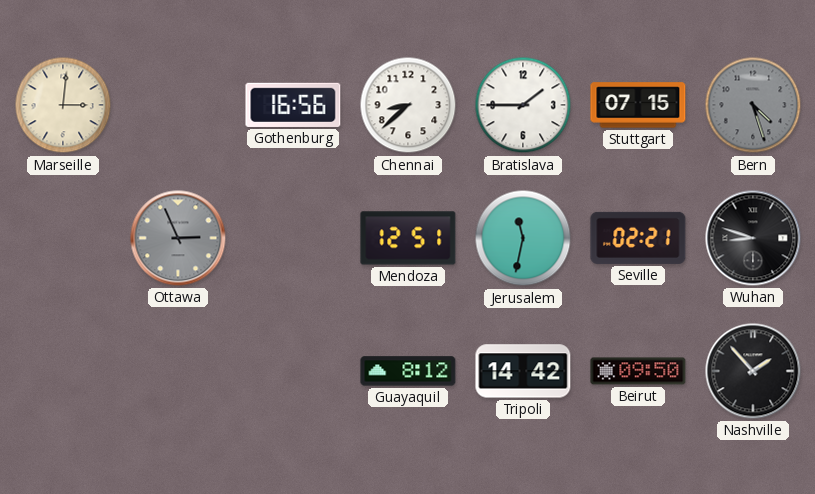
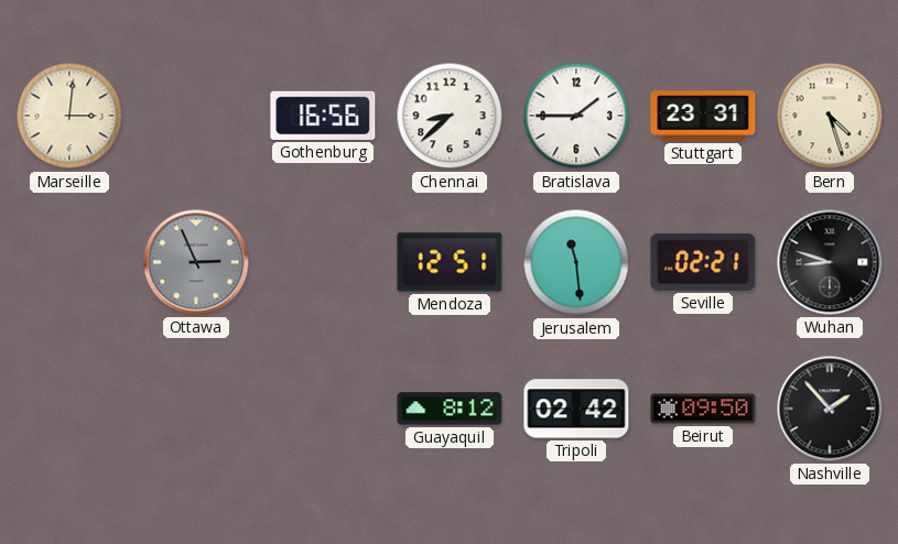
Stuttgart: 07:15 -> 23:31
Bern dial: grey -> cream
Jerusalem: 11:32 -> 11:29
Tripoli: 14:42 -> 02:42
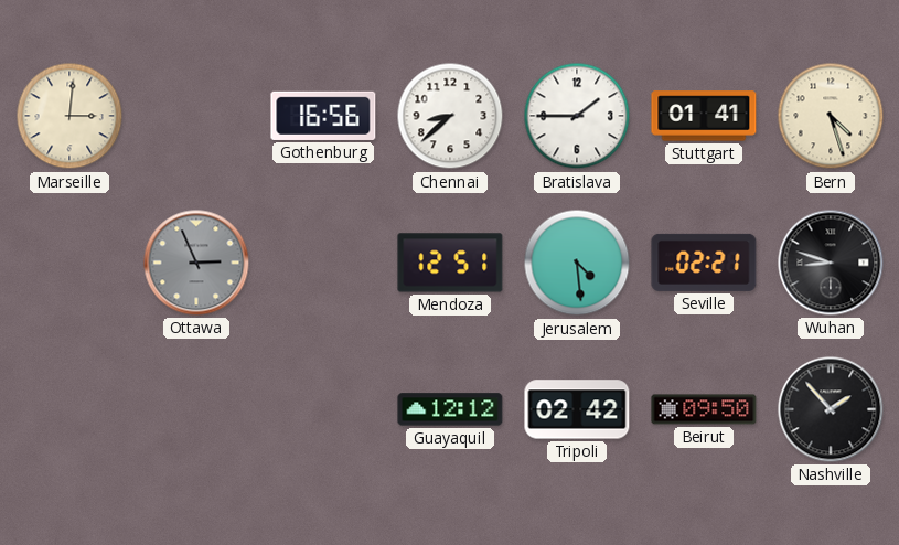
Stuttgart: 23:31 -> 01:41
Jerusalem: 11:29 -> 4:29
Guayaquil: 8:12 -> 12:12
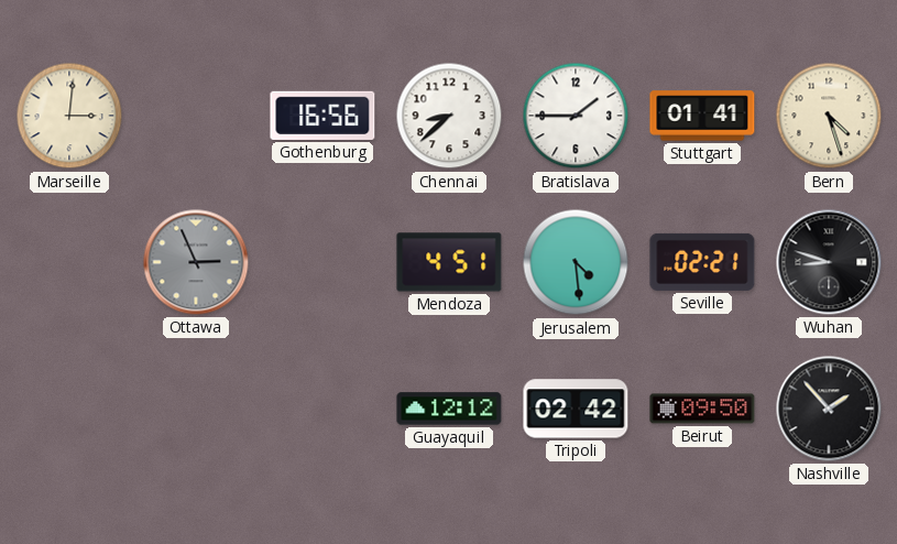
Mendoza: 12:51 -> 4:51
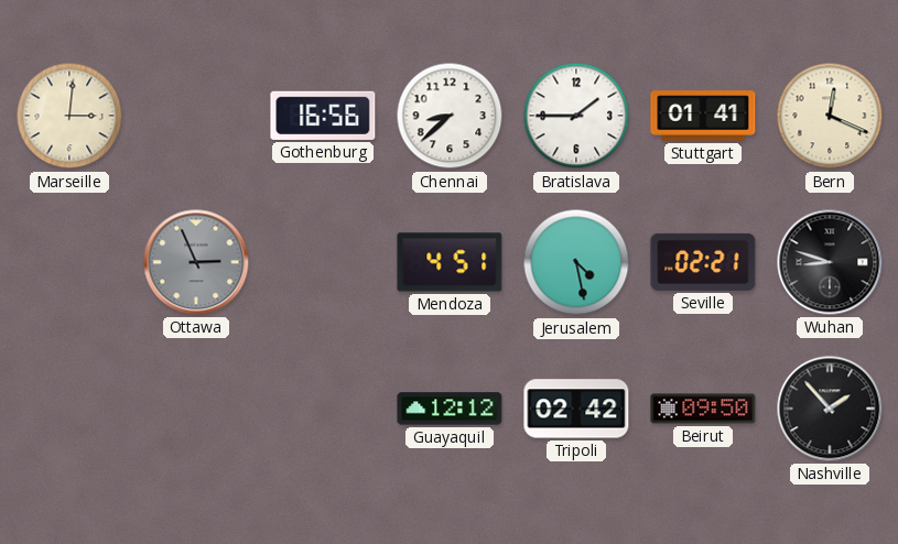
Bern: 4:27 -> 12:19
Jerusalem: 4:29 -> 4:28
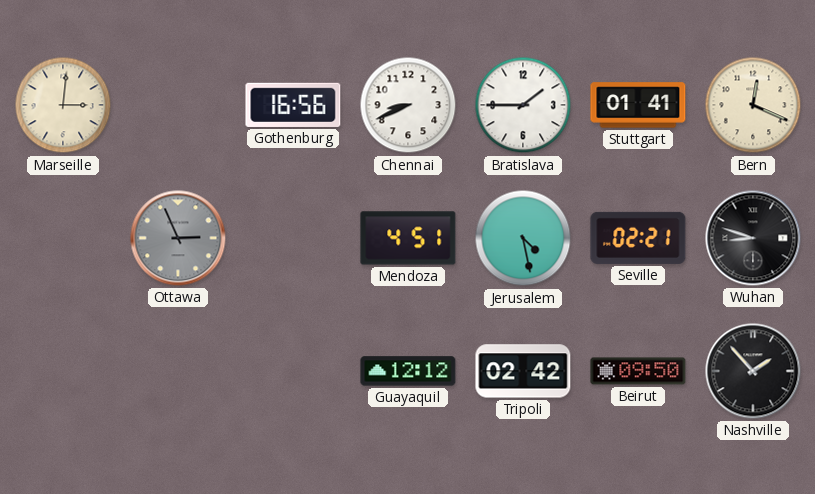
Chennai: 8:38 -> 8:41
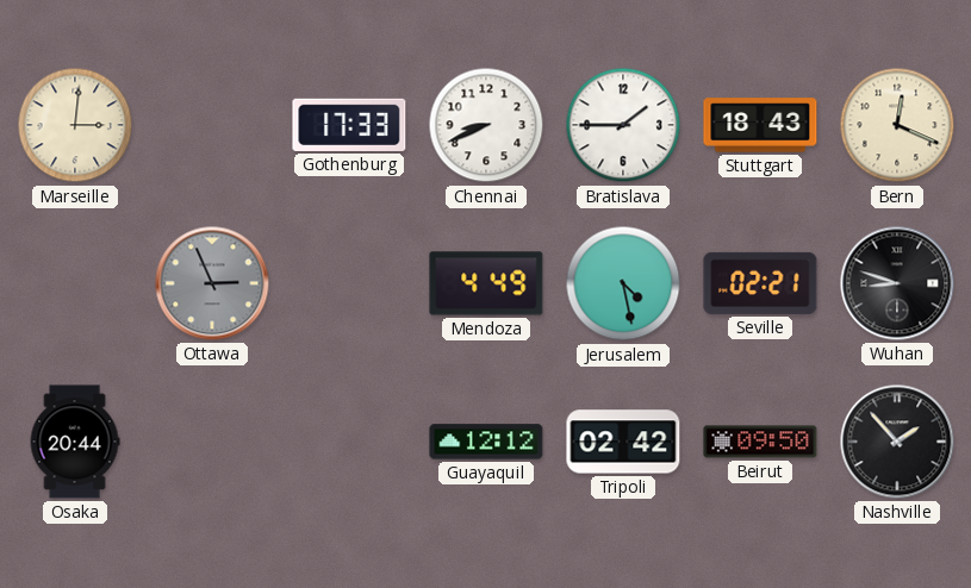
Gothenburg: 16:56 -> 17:33
Stuttgart: 01:41 -> 18:43
Mendoza: 4:51 -> 4:49
Osaka: none -> 20:44
